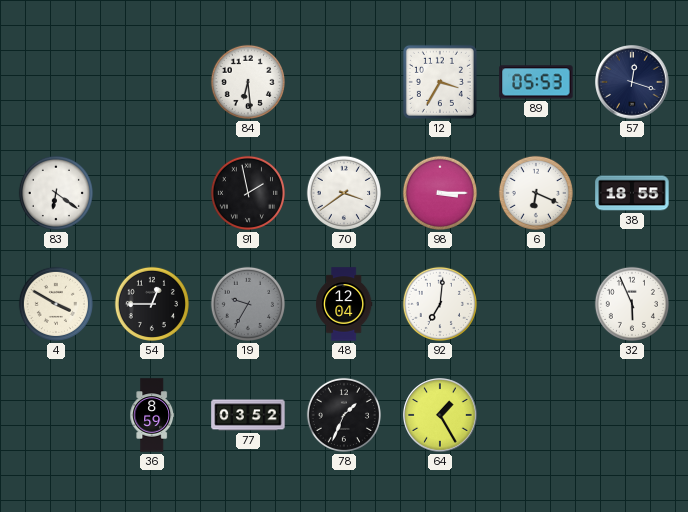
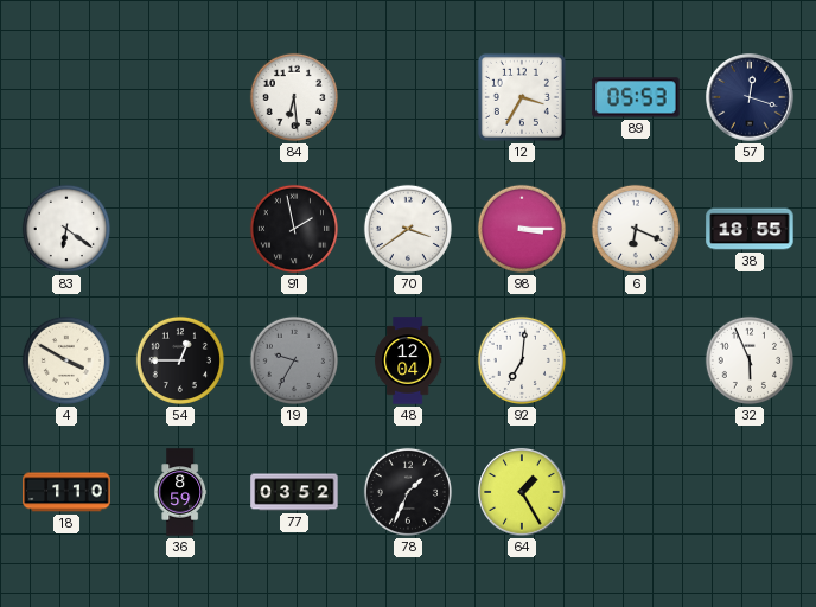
18: none -> 1:10
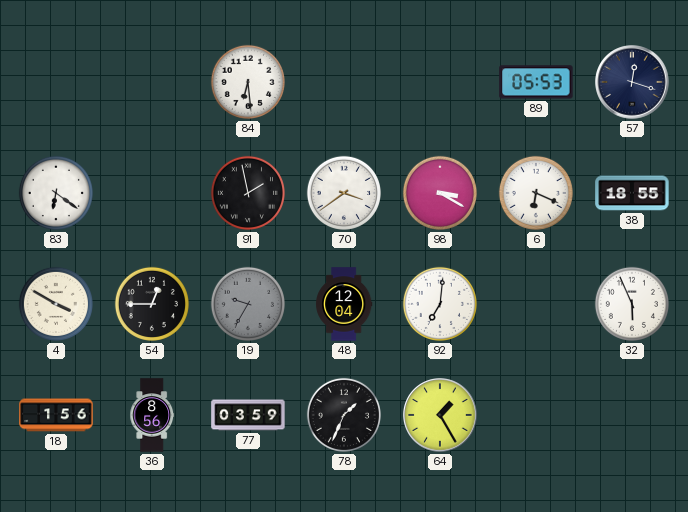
12: 3:35 -> none
98: 3:15 -> 3:20
18: 1:10 -> 1:56
36: 8:59 -> 8:56
77: 03:52 -> 03:59
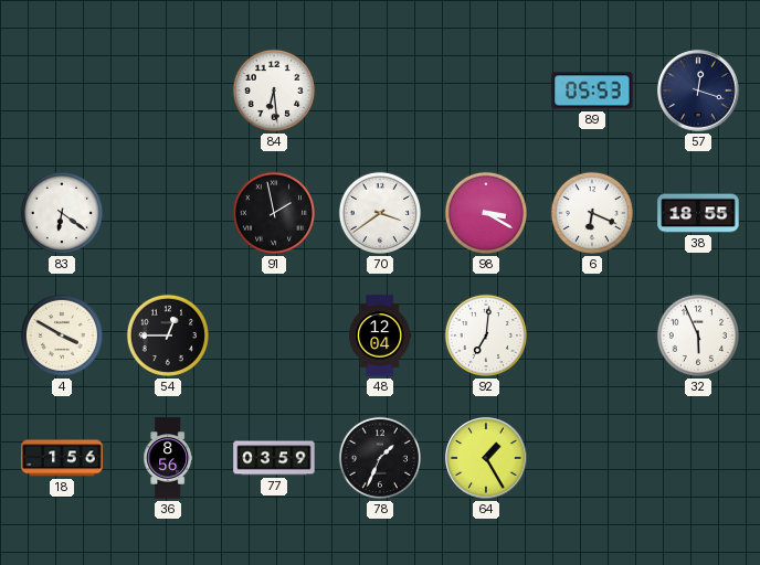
19: 9:35 -> none
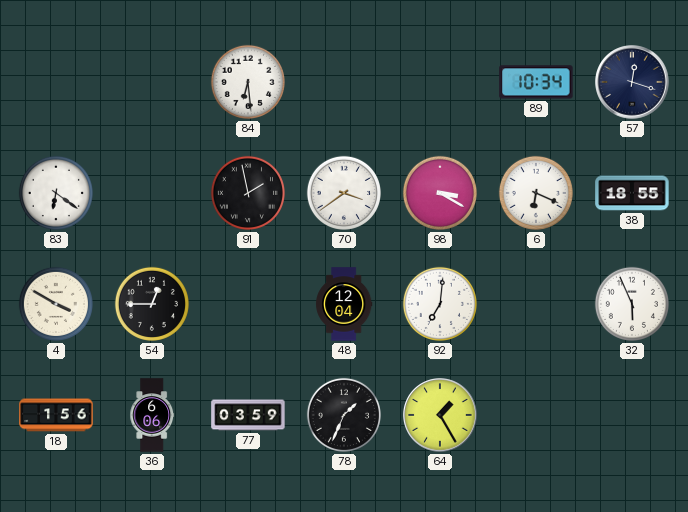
89: 05:53 -> 10:34
36: 8:56 -> 6:06
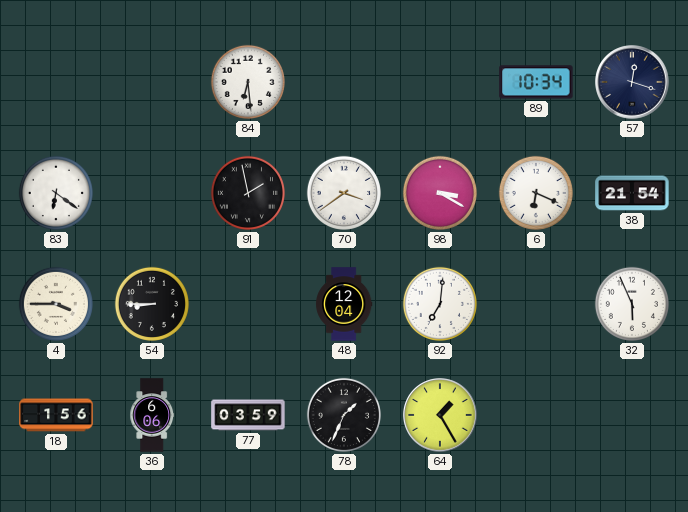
38: 18:55 -> 21:54
4: 3:50 -> 3:45
54: 12:45 -> 8:45
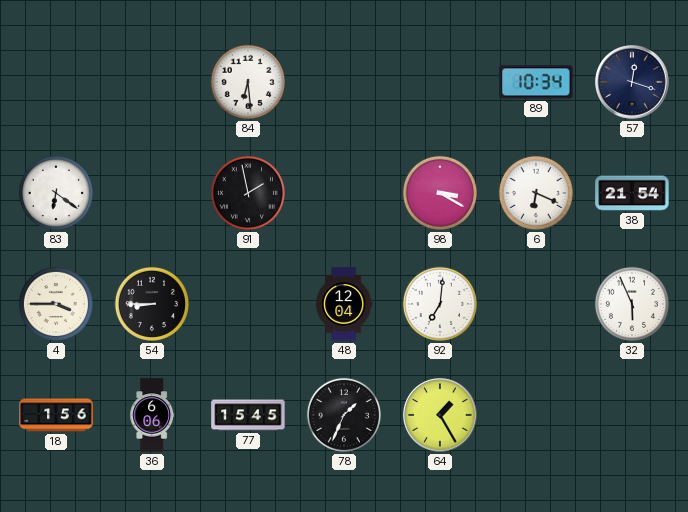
70: 3:39 -> none
77: 03:59 -> 15:45
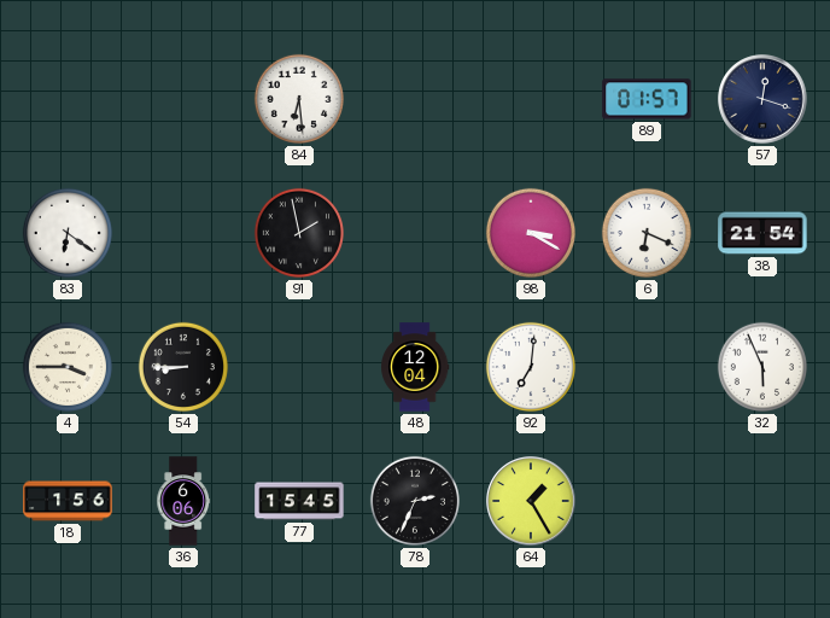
89: 10:34 -> 01:57
78: 1:34 -> 2:34
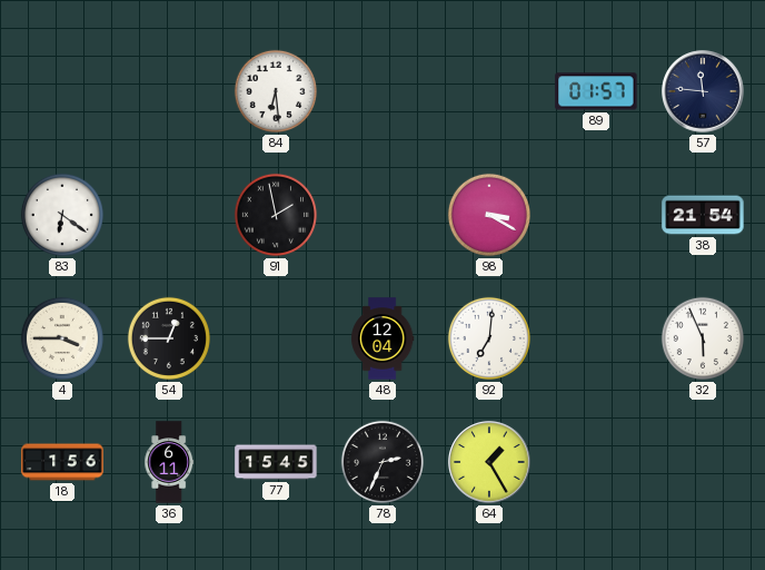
57: 12:18 -> 11:46
6: 6:19 -> none
54: 8:45 -> 12:45
36: 6:06 -> 6:11
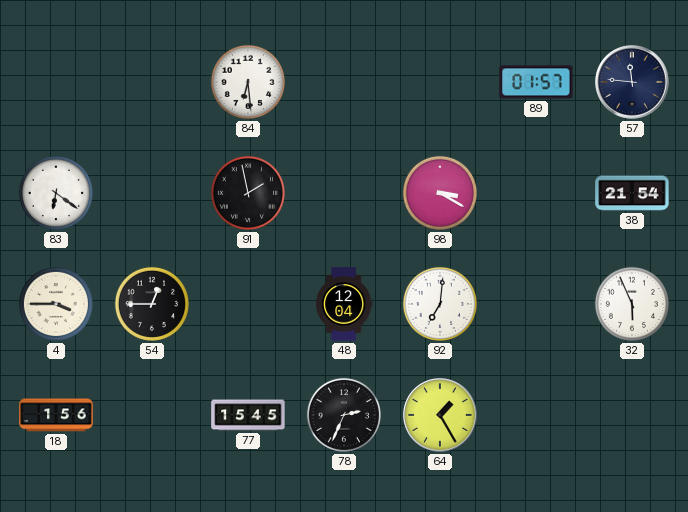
36: 6:11 -> none
